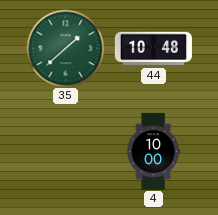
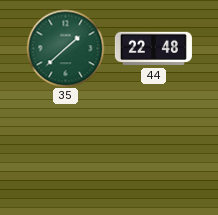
44: 10:48 -> 22:48
4: 10:00 -> none
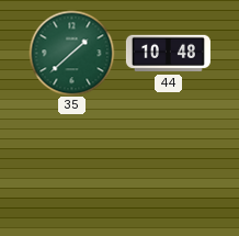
44: 22:48 -> 10:48
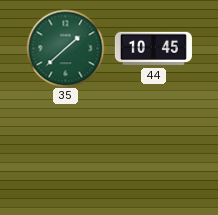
44: 10:48 -> 10:45
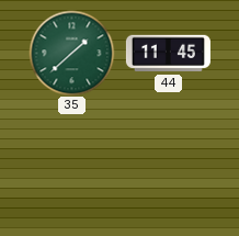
44: 10:45 -> 11:45
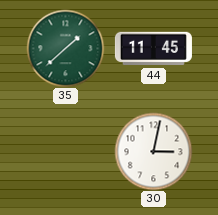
30: none -> 3:02
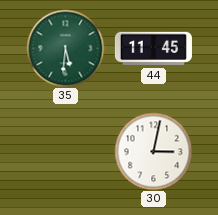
35: 1:38 -> 5:31
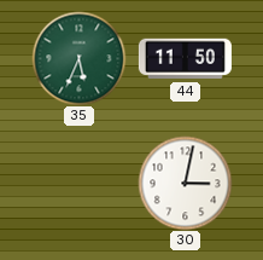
35: 5:31 -> 5:34
44: 11:45 -> 11:50
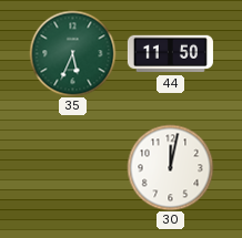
30: 3:02 -> 12:02
